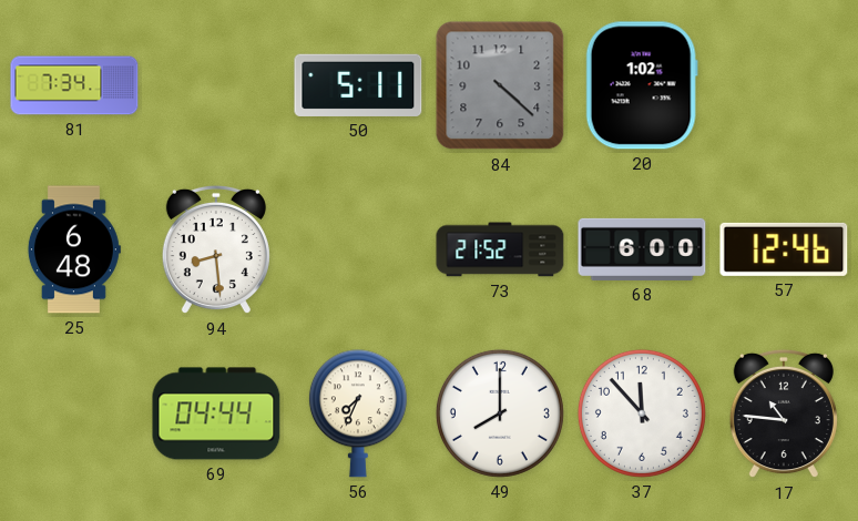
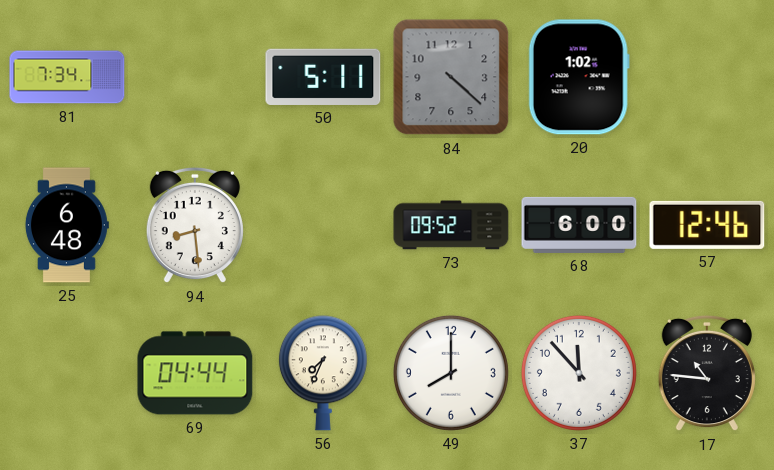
73: 21:52 -> 09:52
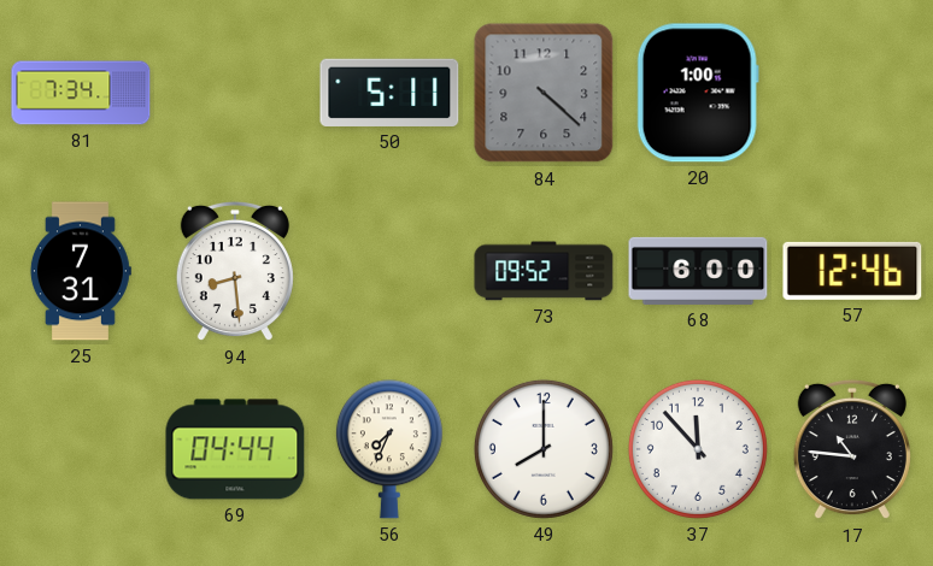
20: 1:02 -> 1:00
25: 6:48 -> 7:31
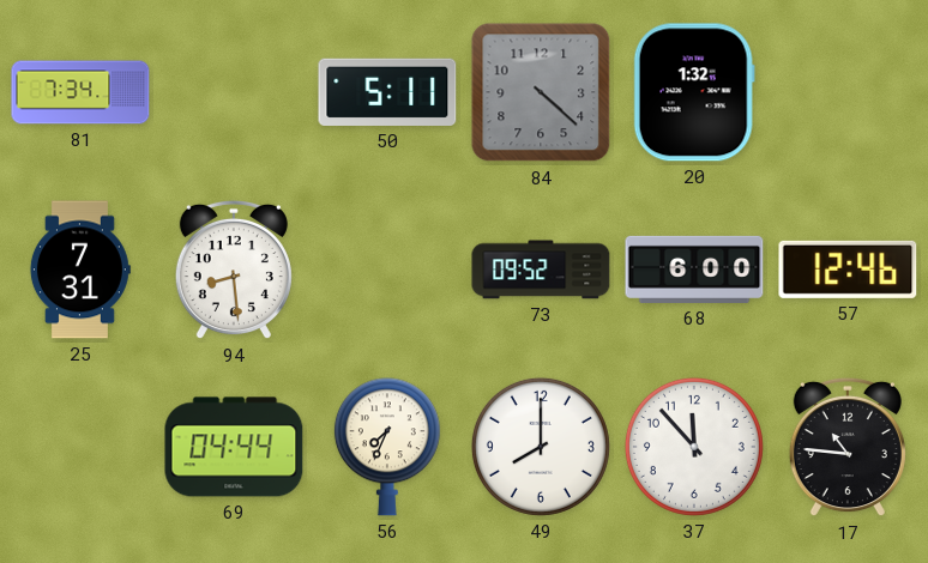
20: 1:00 -> 1:32
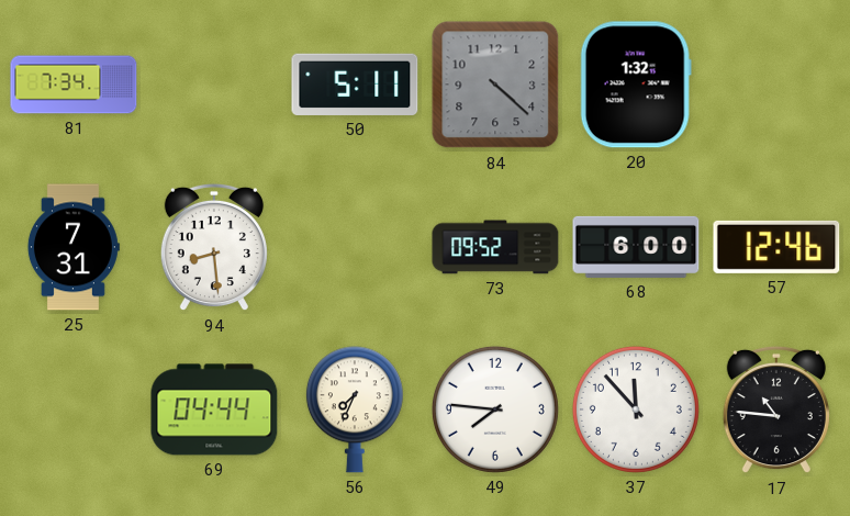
49: 8:00 -> 7:46
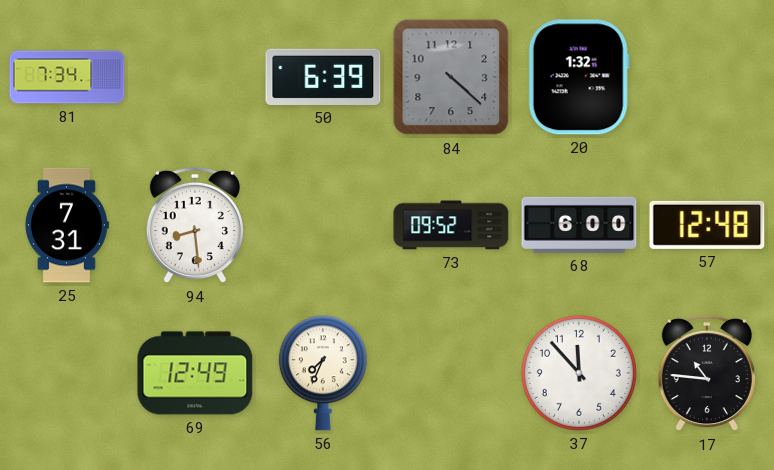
50: 5:11 -> 6:39
57: 12:46 -> 12:48
69: 04:44 -> 12:49
49: 7:46 -> none
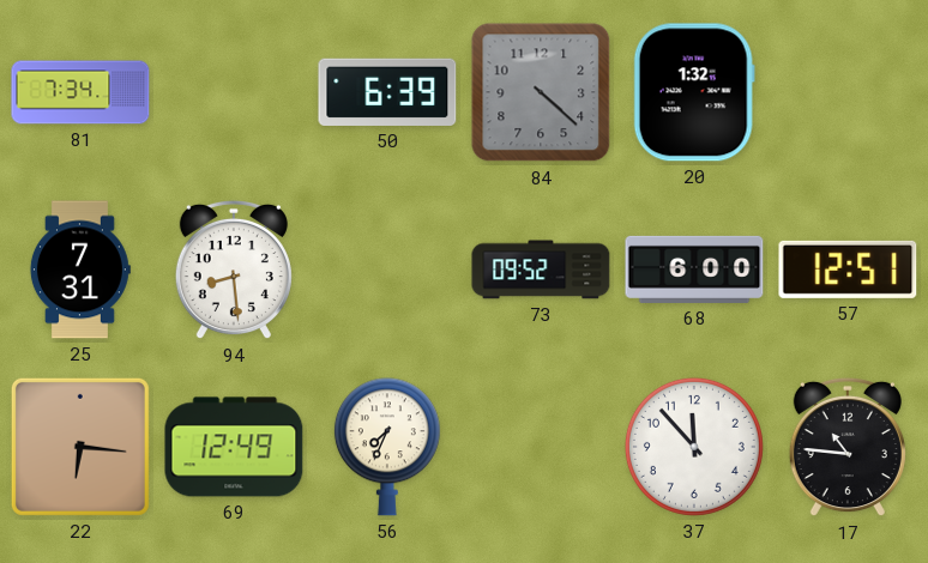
57: 12:48 -> 12:51
22: none -> 6:16
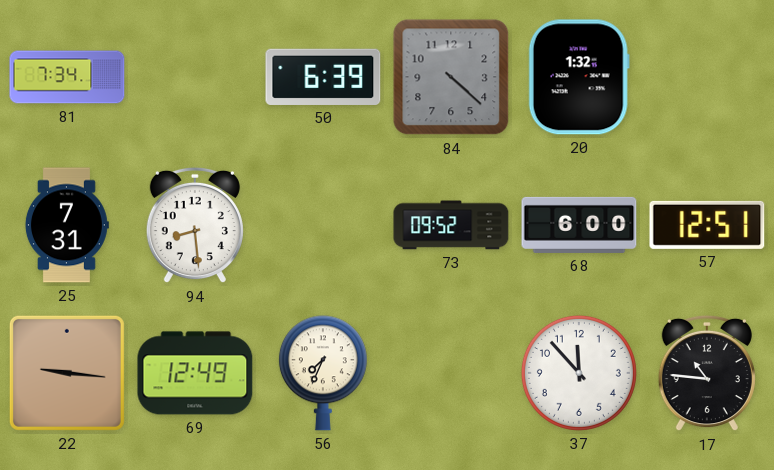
22: 6:16 -> 9:16
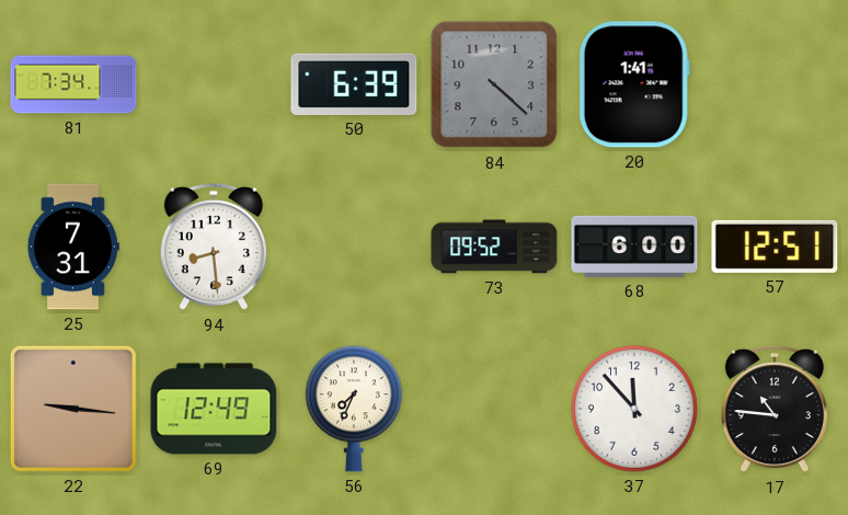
20: 1:32 -> 1:41
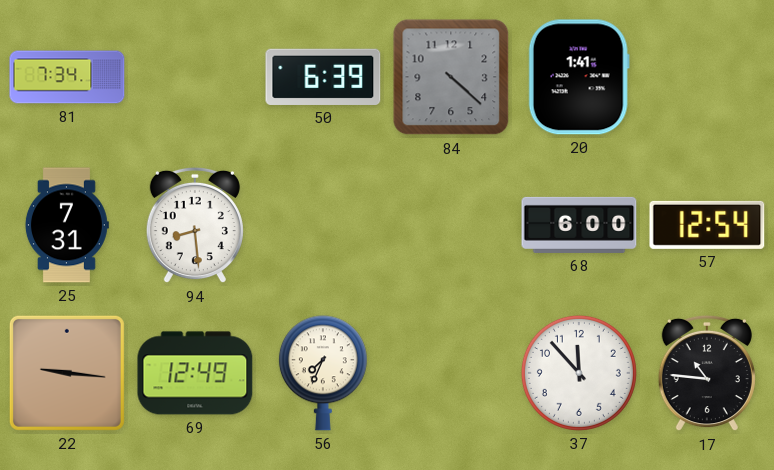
73: 09:52 -> none
57: 12:51 -> 12:54
